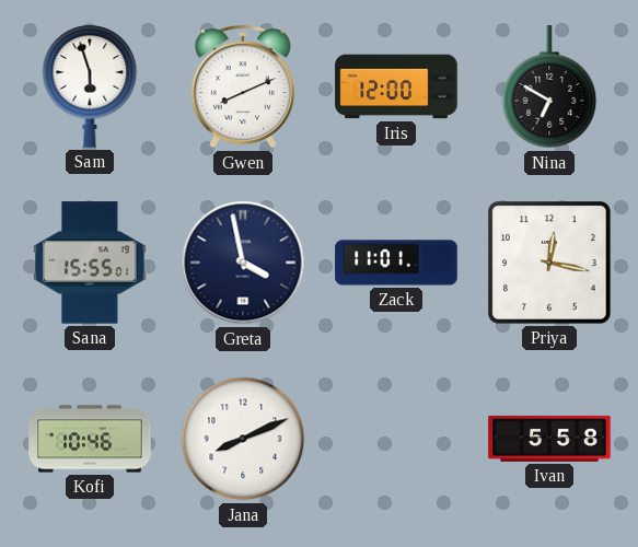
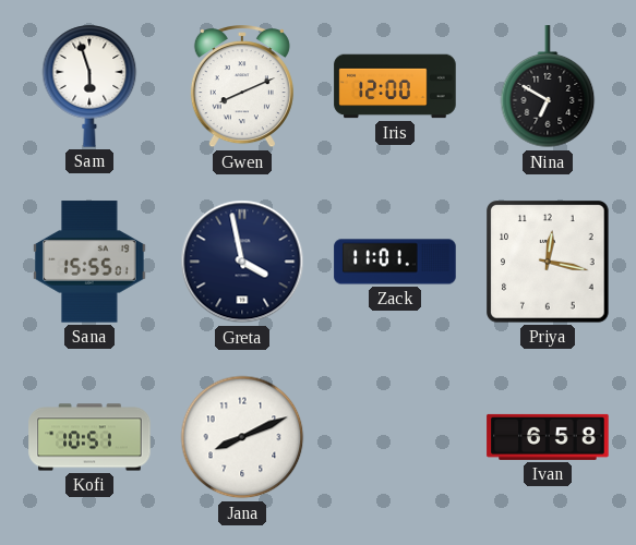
Kofi: 10:46 -> 10:51
Ivan: 5:58 -> 6:58
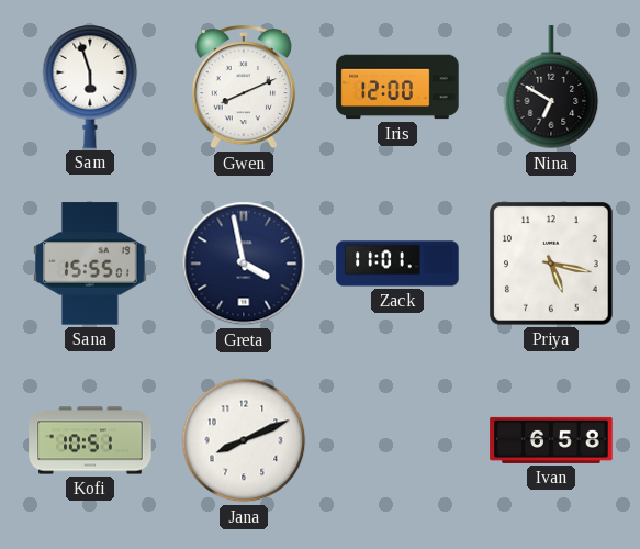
Priya: 12:17 -> 5:17
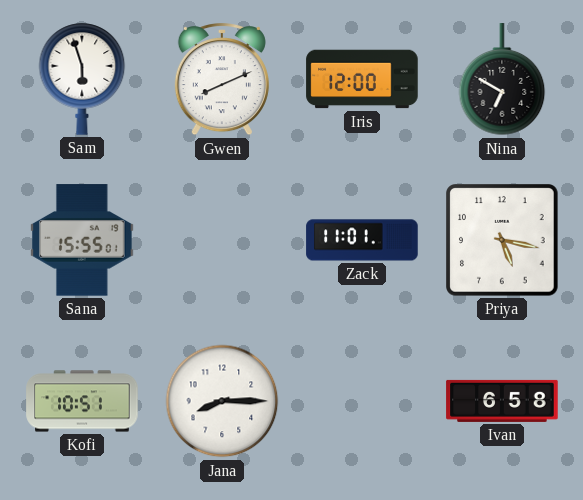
Greta: 3:58 -> none
Jana: 8:11 -> 8:15
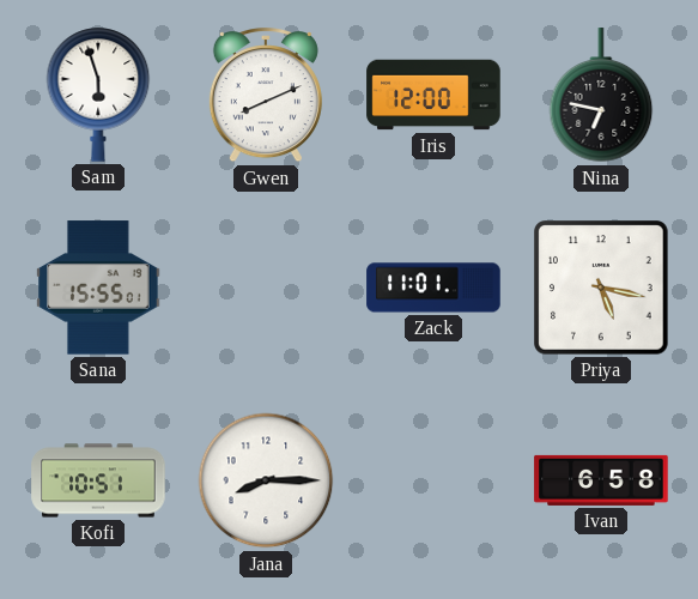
Nina: 6:50 -> 6:47
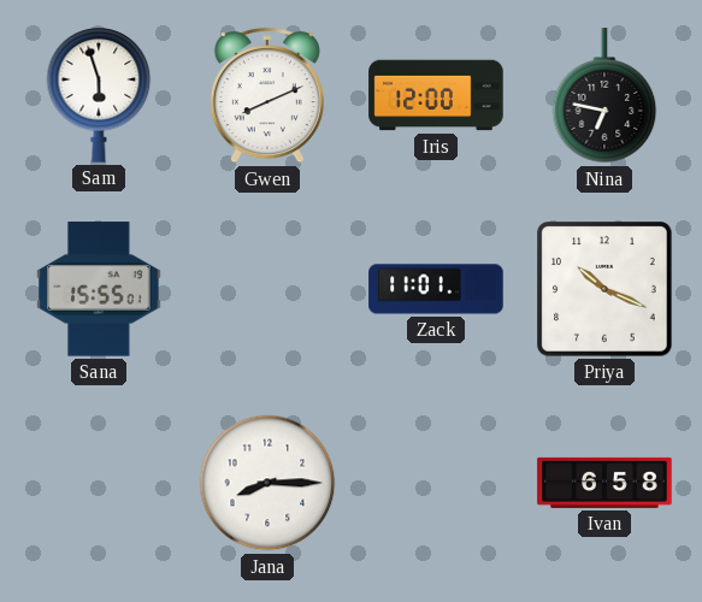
Priya: 5:17 -> 10:19
Kofi: 10:51 -> none
